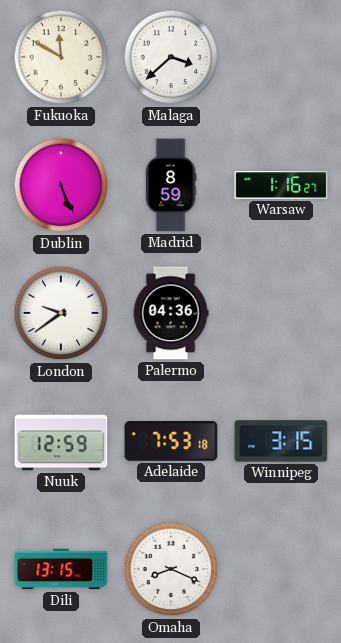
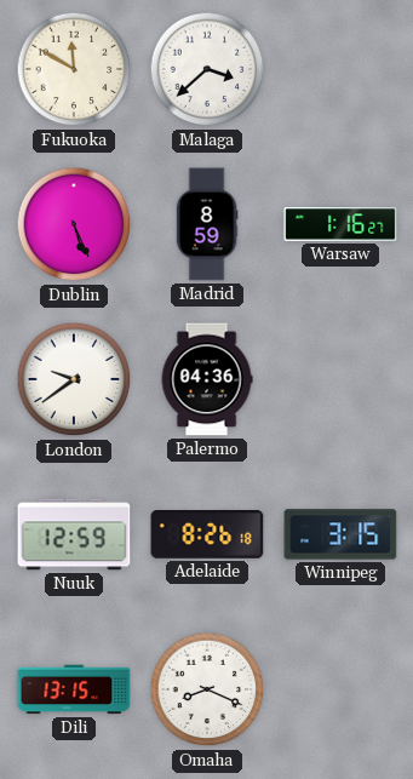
Adelaide: 7:53 -> 8:26
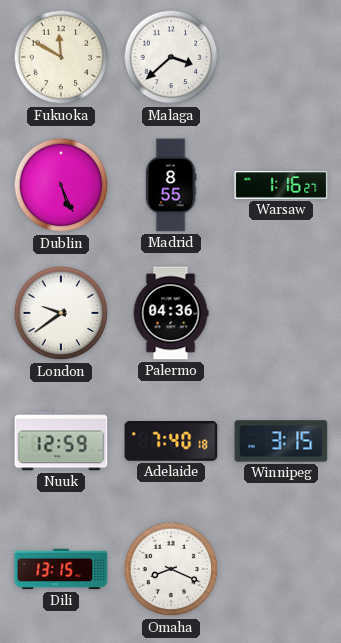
Madrid: 8:59 -> 8:55
Adelaide: 8:26 -> 7:40
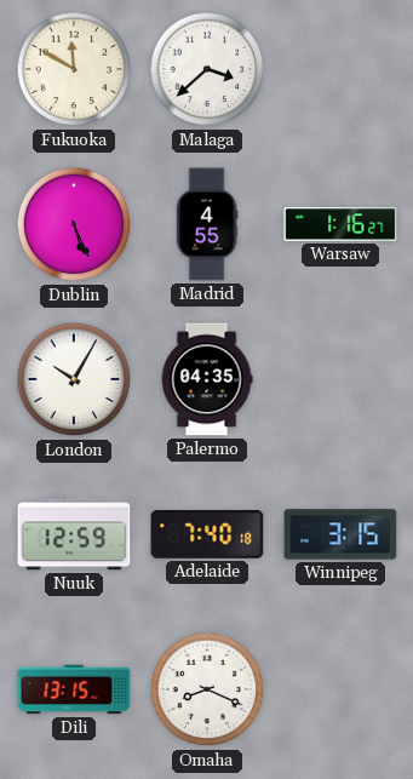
Madrid: 8:55 -> 4:55
London: 9:39 -> 10:05
Palermo: 04:36 -> 04:35
